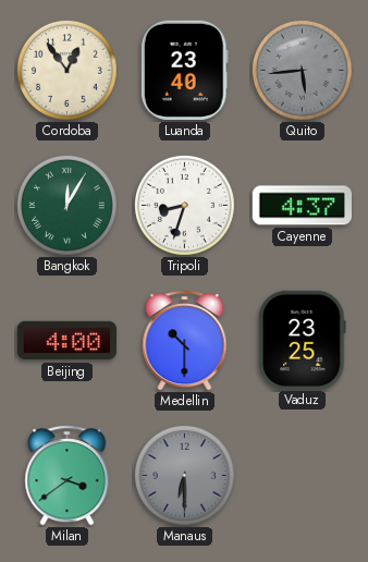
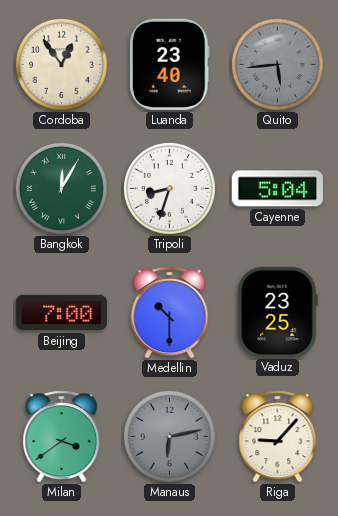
Cayenne: 4:37 -> 5:04
Beijing: 4:00 -> 7:00
Manaus: 6:30 -> 6:13
Riga: none -> 9:07
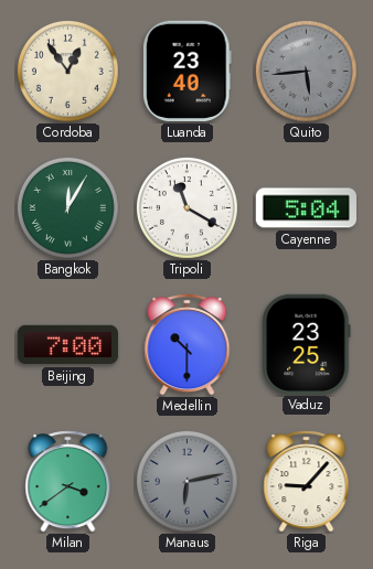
Tripoli: 8:33 -> 11:20
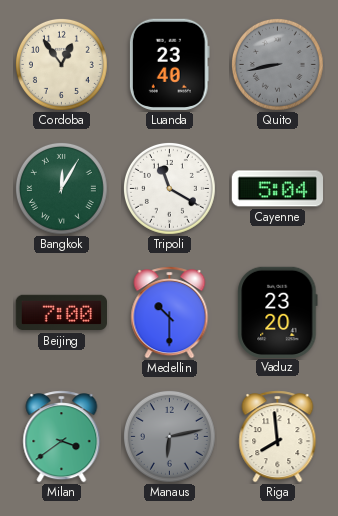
Quito: 5:44 -> 8:43
Vaduz: 23:25 -> 23:20
Riga: 9:07 -> 7:59
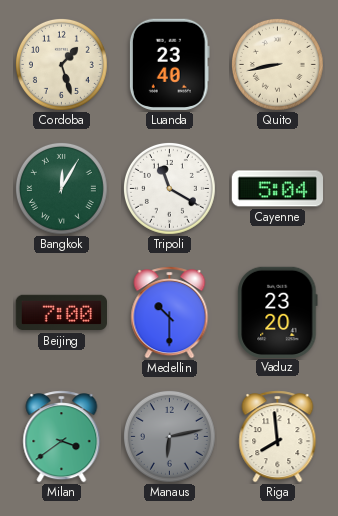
Cordoba: 12:54 -> 1:27
Quito dial: grey -> cream
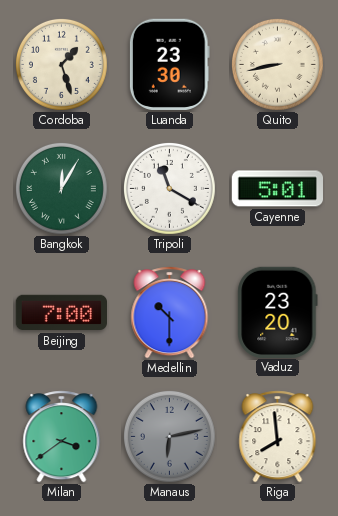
Luanda: 23:40 -> 23:30
Cayenne: 5:04 -> 5:01
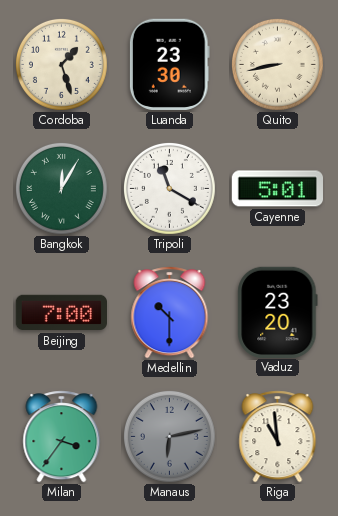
Milan: 3:39 -> 3:36
Riga: 7:59 -> 10:59
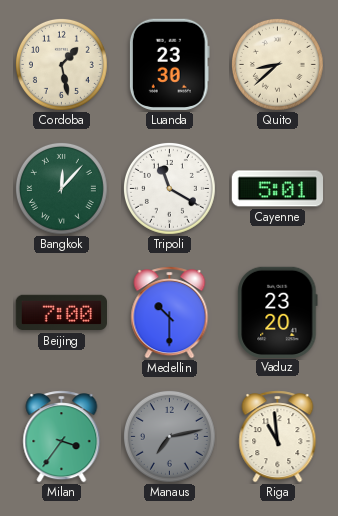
Cordoba: 1:27 -> 1:28
Quito: 8:43 -> 8:38
Bangkok: 12:05 -> 12:07
Manaus: 6:13 -> 7:13
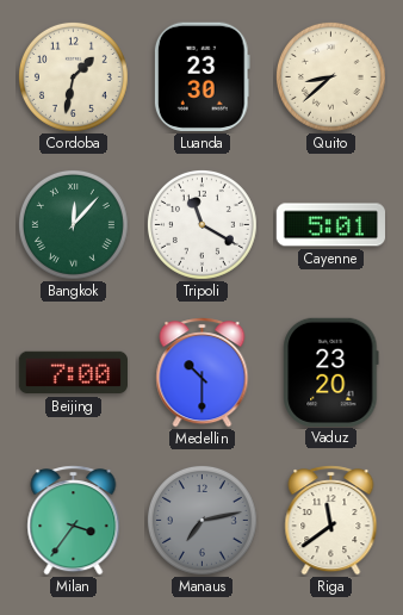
Cordoba: 1:28 -> 1:32
Riga: 10:59 -> 11:39
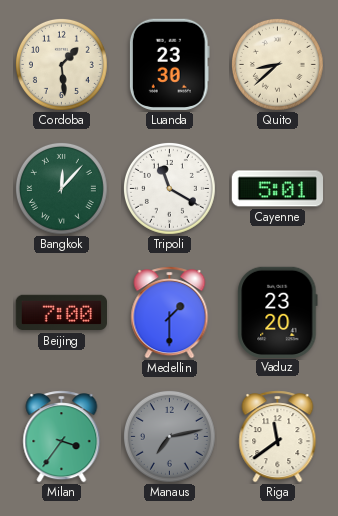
Cordoba: 1:32 -> 1:29
Medellin: 10:30 -> 1:30
